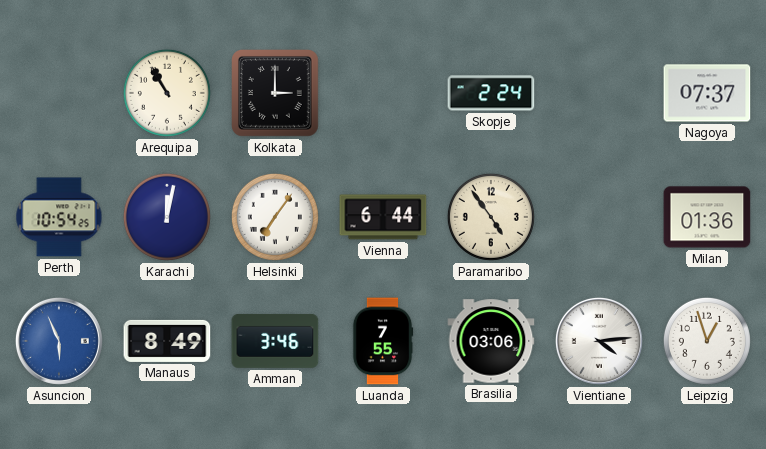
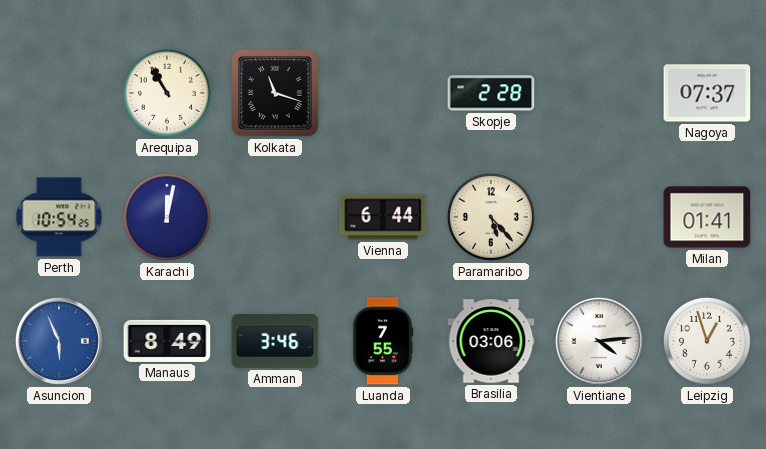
Kolkata: 3:00 -> 11:18
Skopje: 2:24 -> 2:28
Helsinki: 7:06 -> none
Paramaribo: 4:54 -> 5:23
Milan: 01:36 -> 01:41
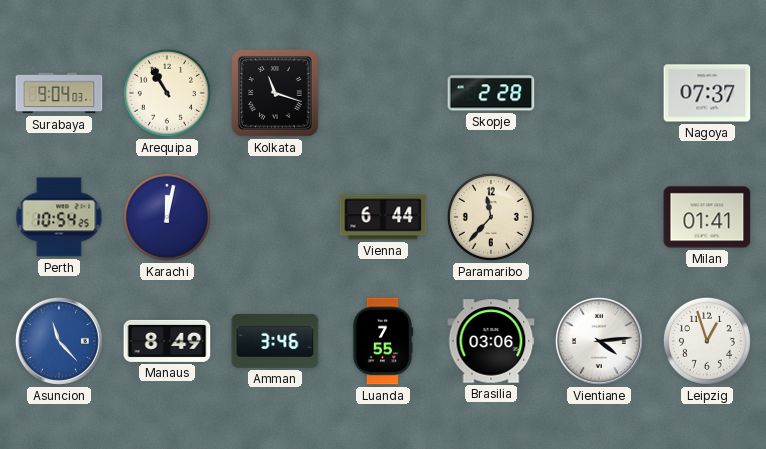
Surabaya: none -> 9:04
Paramaribo: 5:23 -> 11:37
Asuncion: 5:56 -> 11:23
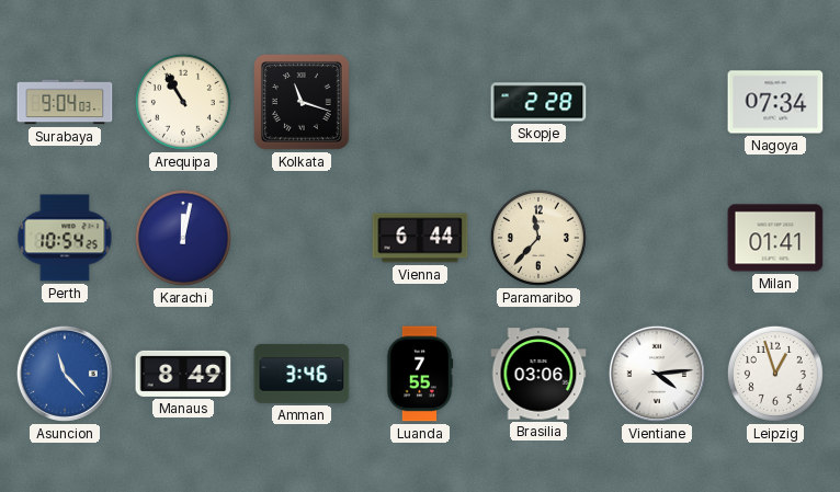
Nagoya: 07:37 -> 07:34
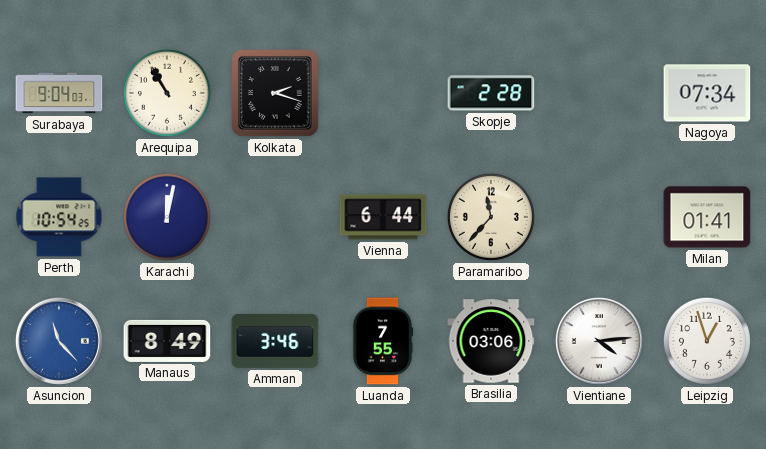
Kolkata: 11:18 -> 2:18
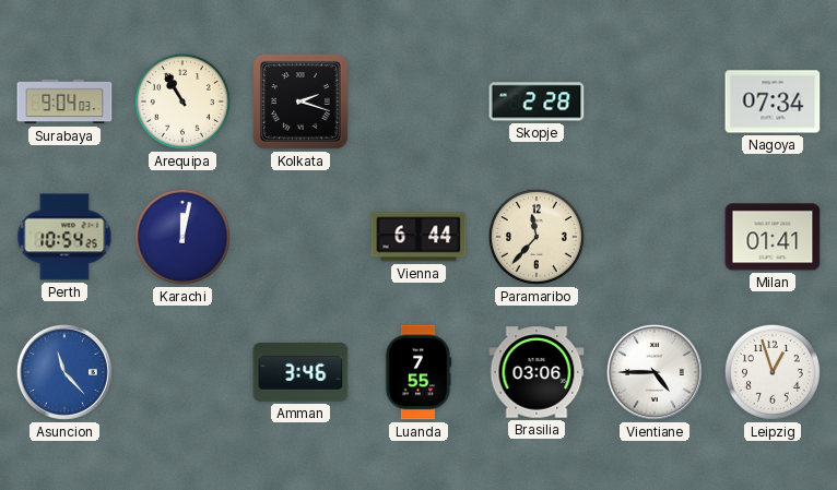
Manaus: 8:49 -> none
Vientiane: 4:14 -> 4:45
